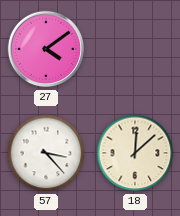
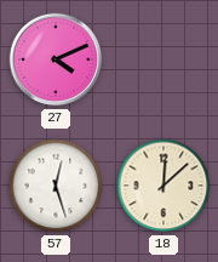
27: 4:09 -> 4:11
57: 3:23 -> 12:27
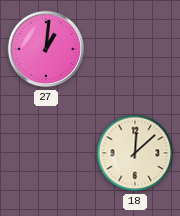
27: 4:11 -> 1:01
57: 12:27 -> none
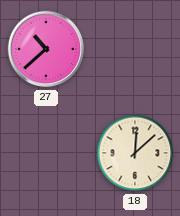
27: 1:01 -> 10:38
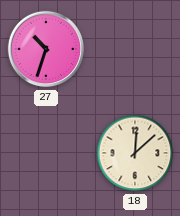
27: 10:38 -> 10:33
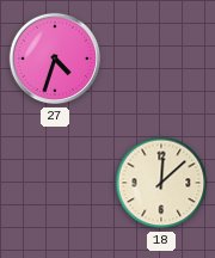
27: 10:33 -> 4:33
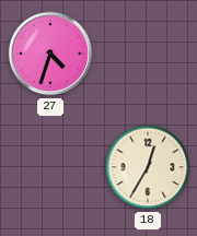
18: 12:08 -> 12:35
